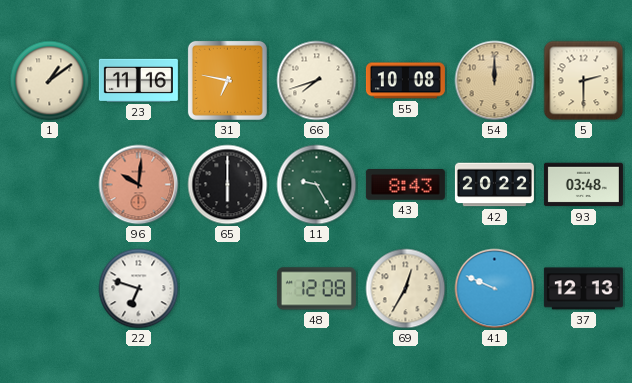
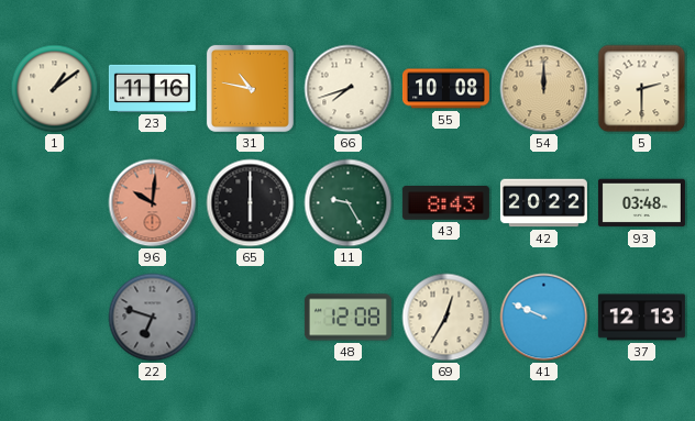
31: 6:47 -> 10:47
22 dial: white -> grey
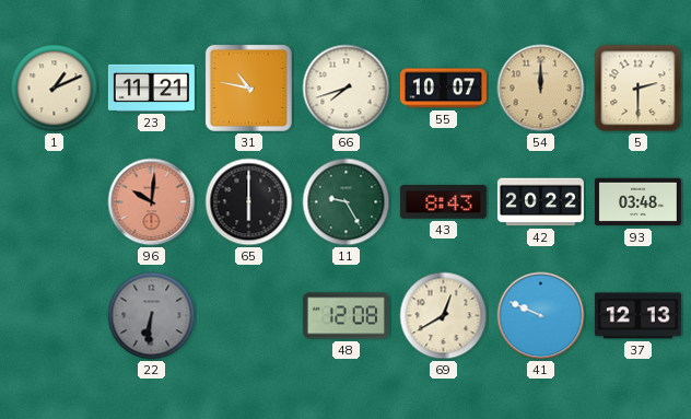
1: 1:09 -> 1:11
23: 11:16 -> 11:21
55: 10:08 -> 10:07
22: 6:48 -> 6:31
69: 12:35 -> 12:40
